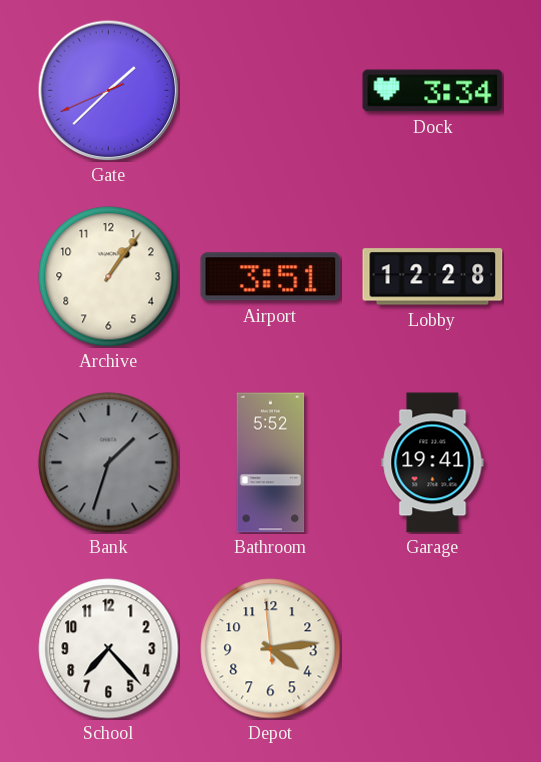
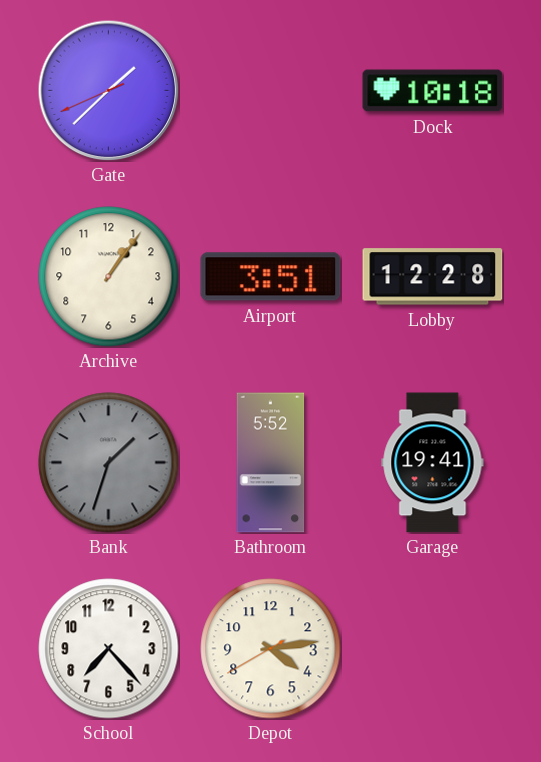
Dock: 3:34 -> 10:18
Depot: 4:13:59 -> 4:13:40
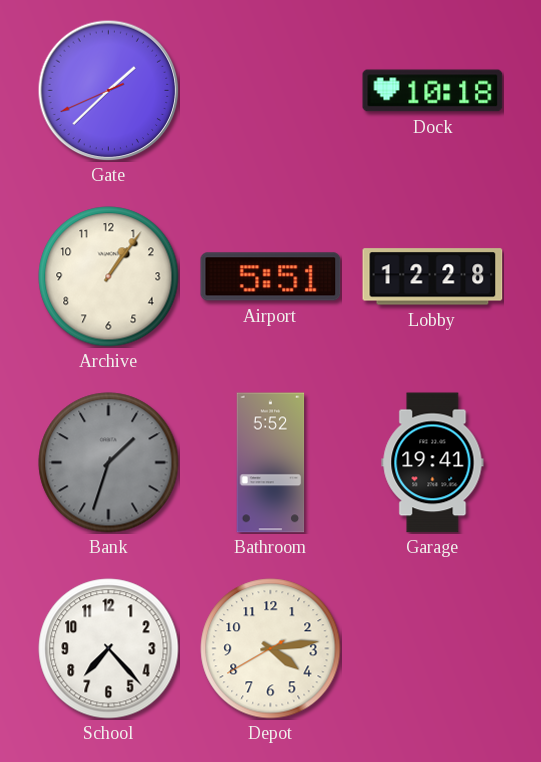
Airport: 3:51 -> 5:51
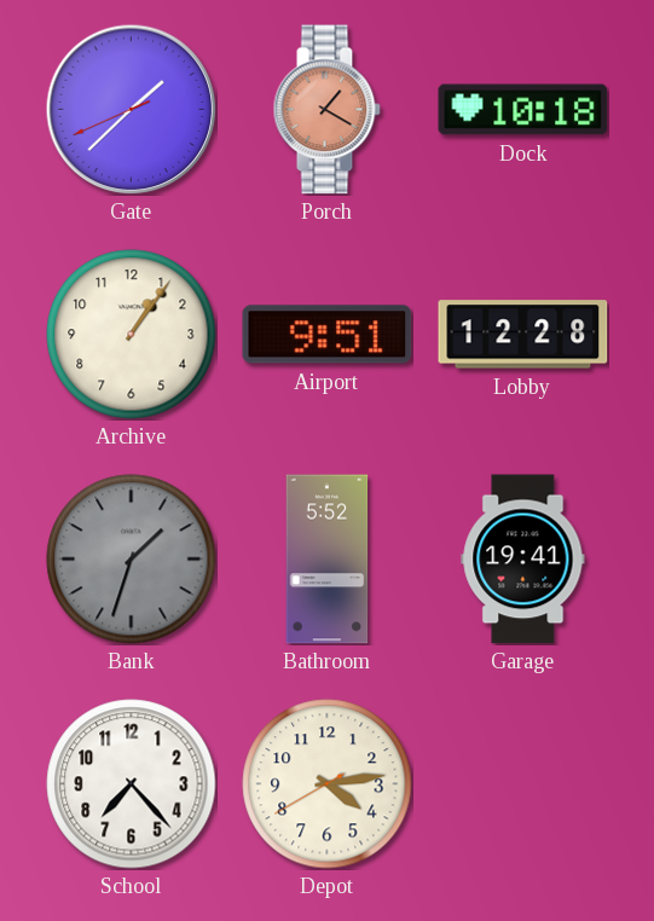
Porch: none -> 1:20
Airport: 5:51 -> 9:51
